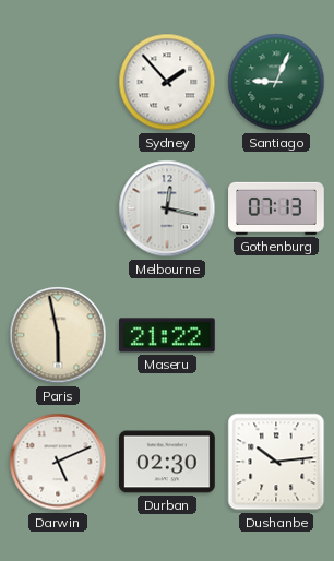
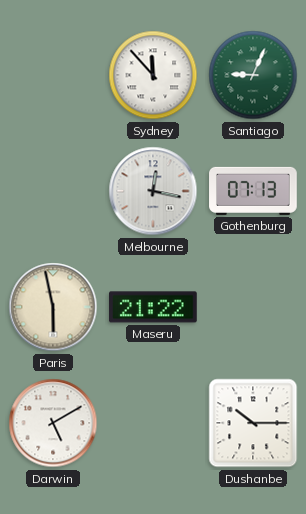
Sydney: 1:53 -> 11:53
Darwin: 5:11 -> 5:10
Durban: 02:30 -> none
Dushanbe: 10:14 -> 10:15
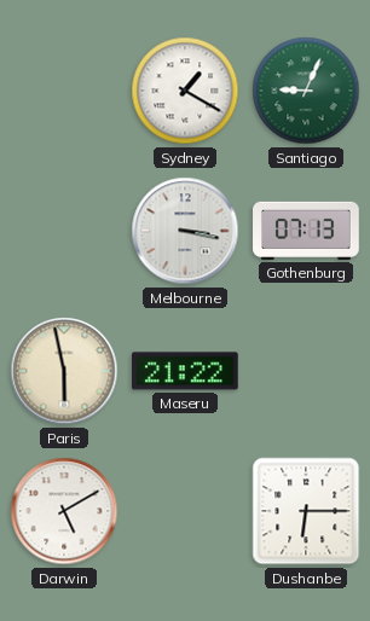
Sydney: 11:53 -> 1:20
Melbourne: 12:17 -> 3:17
Dushanbe: 10:15 -> 6:15
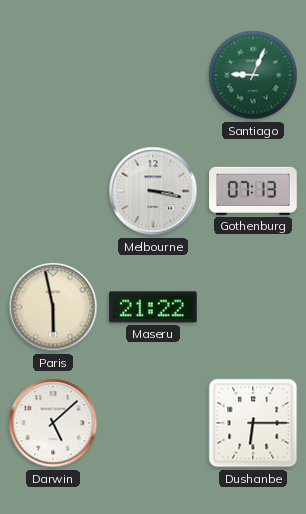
Sydney: 1:20 -> none
Darwin: 5:10 -> 5:08
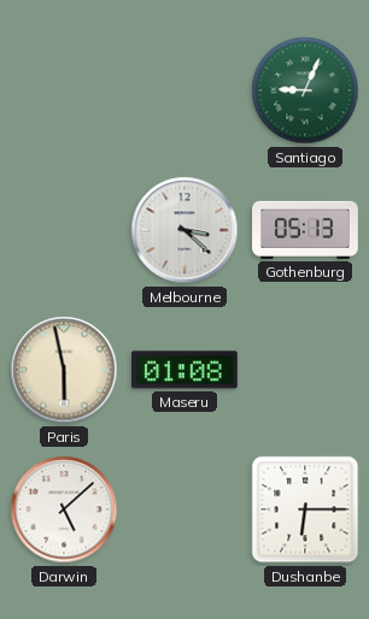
Melbourne: 3:17 -> 3:22
Gothenburg: 07:13 -> 05:13
Maseru: 21:22 -> 01:08
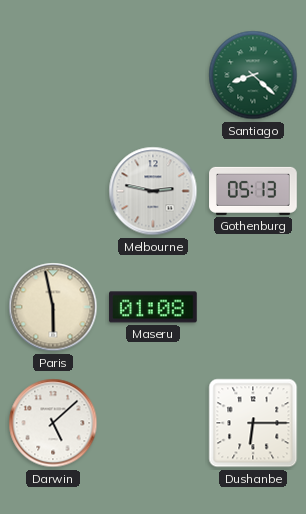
Santiago: 9:04 -> 8:22
Melbourne: 3:22 -> 2:47
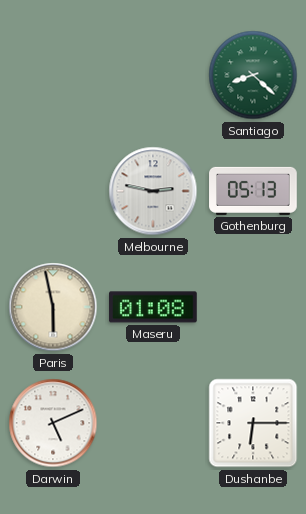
Darwin: 5:08 -> 5:11
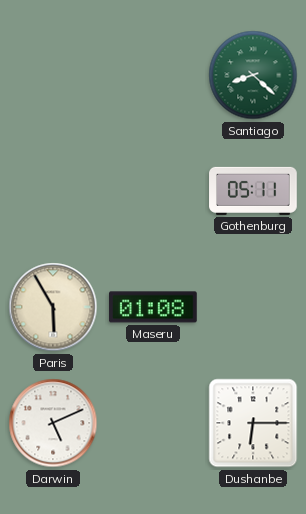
Melbourne: 2:47 -> none
Gothenburg: 05:13 -> 05:11
Paris: 5:58 -> 5:55
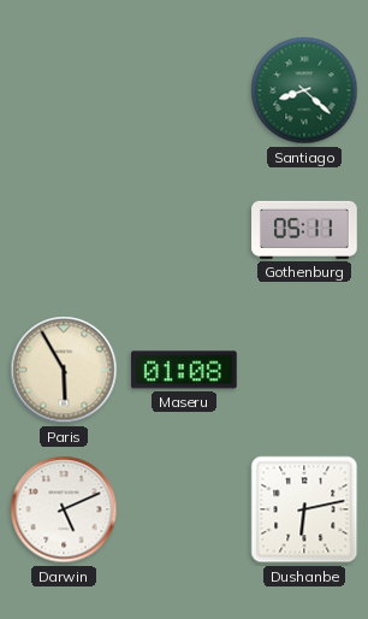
Dushanbe: 6:15 -> 6:13
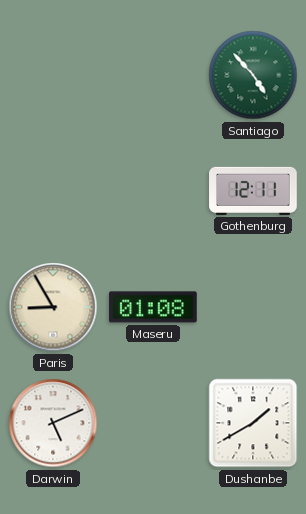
Santiago: 8:22 -> 4:53
Gothenburg: 05:11 -> 12:11
Paris: 5:55 -> 8:55
Dushanbe: 6:13 -> 1:40
